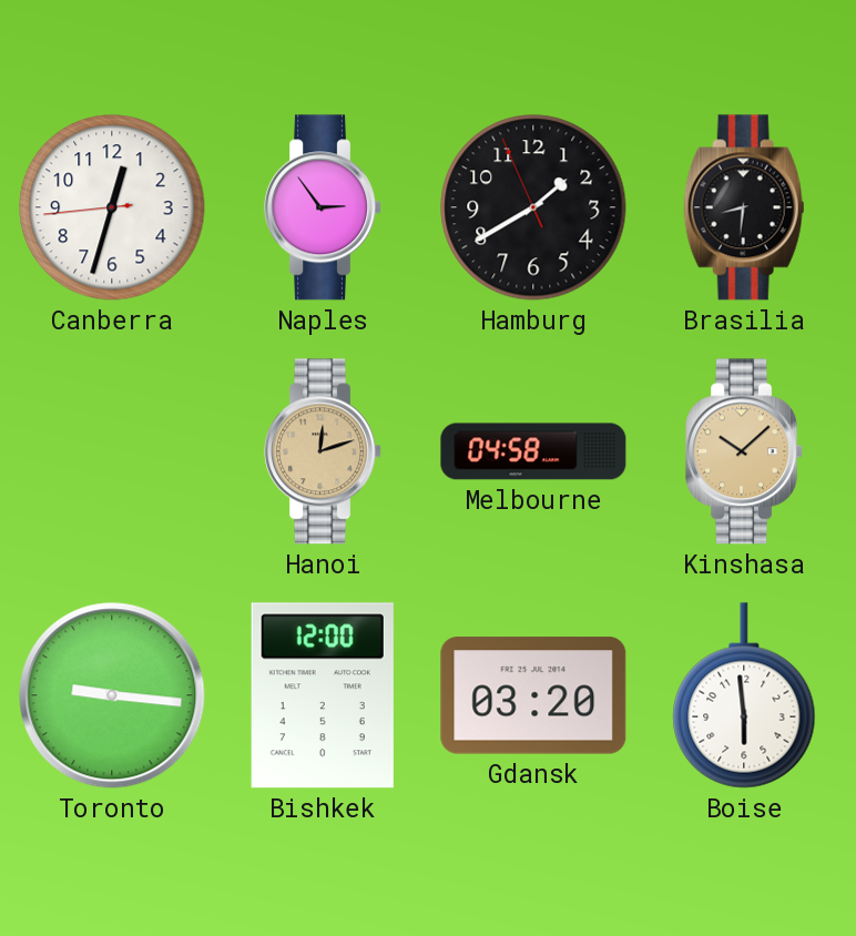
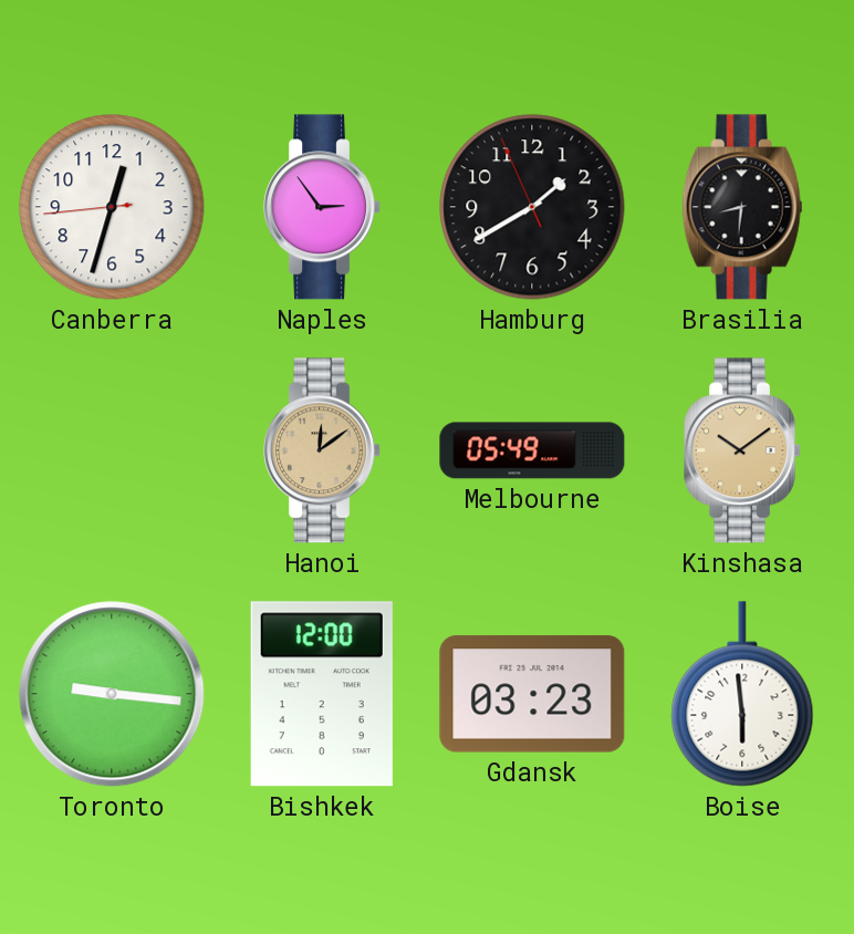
Hanoi: 12:12 -> 12:09
Melbourne: 04:58 -> 05:49
Kinshasa: 10:08 -> 10:09
Gdansk: 03:20 -> 03:23
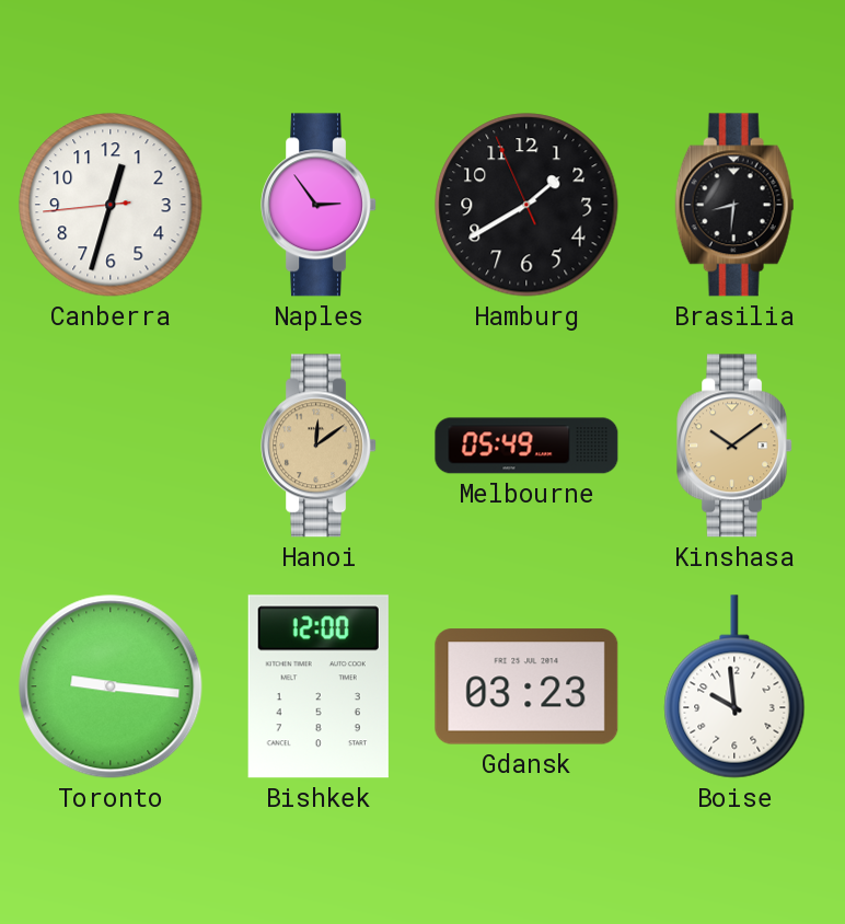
Boise: 5:59 -> 9:59
